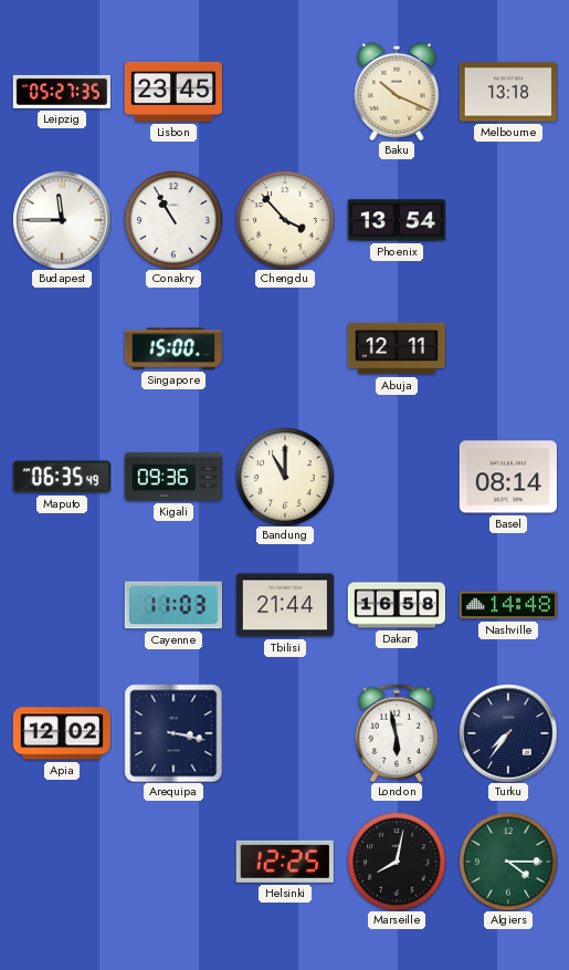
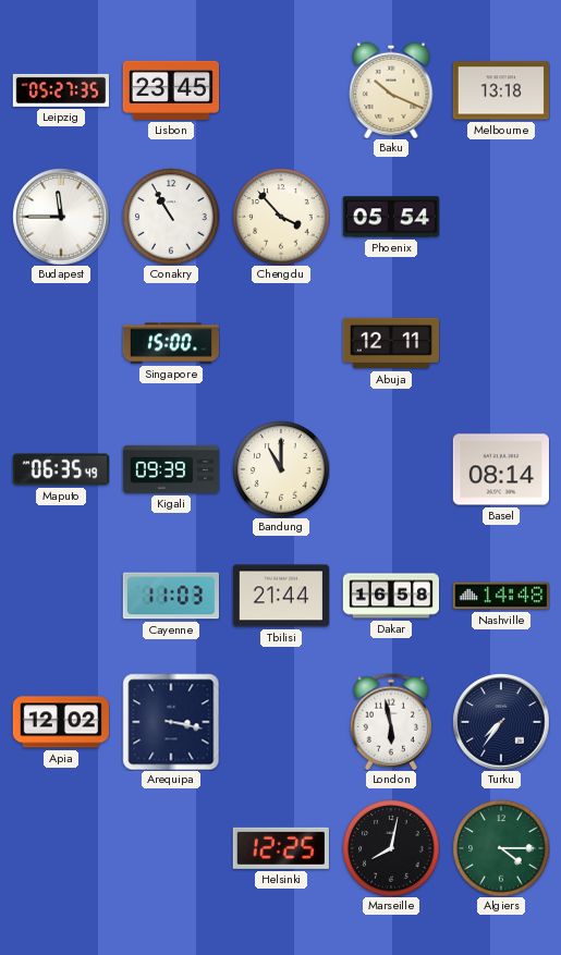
Phoenix: 13:54 -> 05:54
Kigali: 09:36 -> 09:39
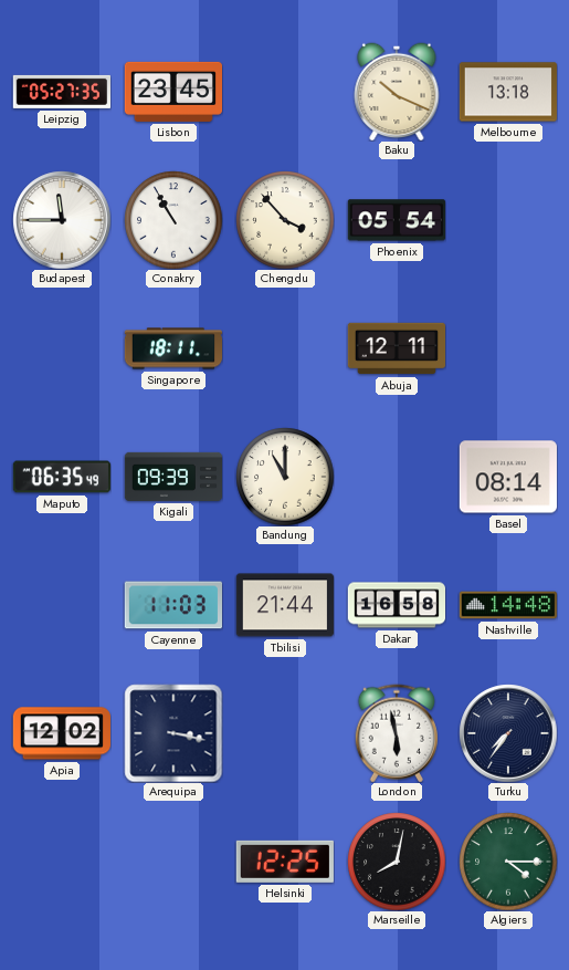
Singapore: 15:00 -> 18:11
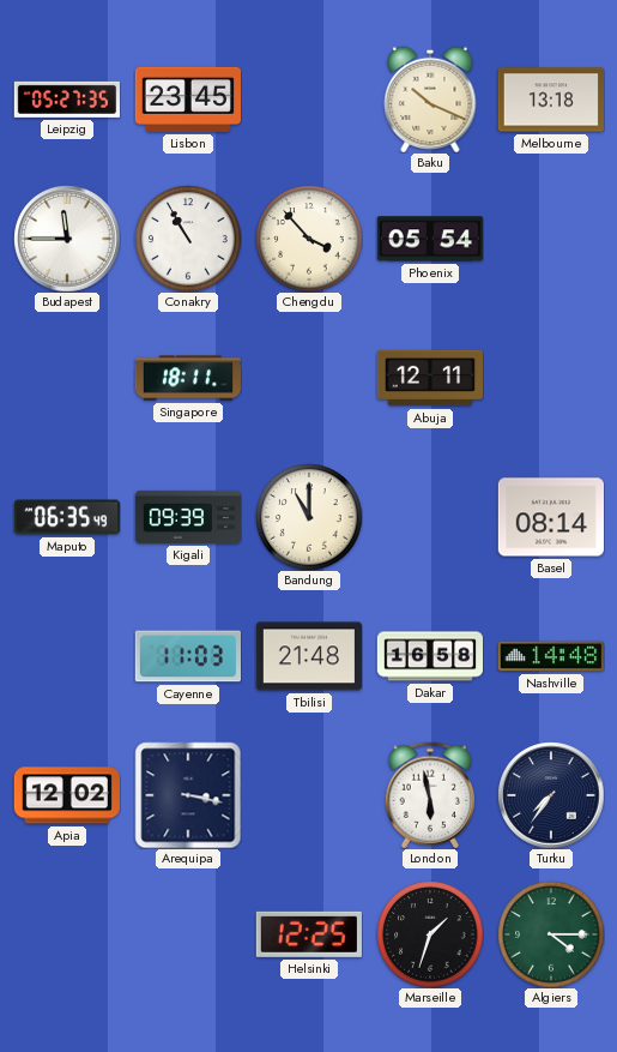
Tbilisi: 21:44 -> 21:48
Marseille: 8:02 -> 1:33
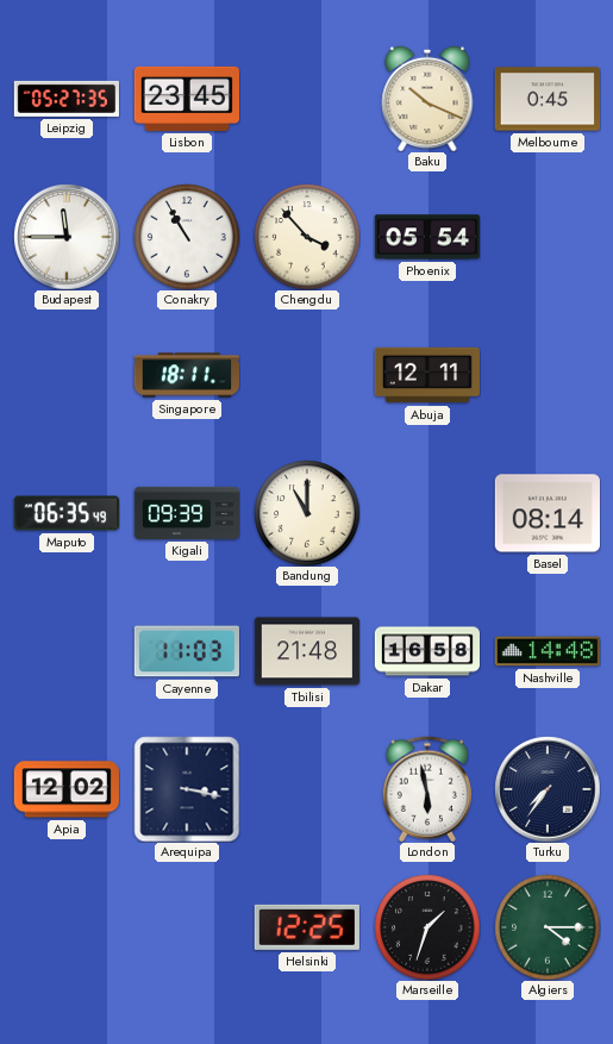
Melbourne: 13:18 -> 0:45
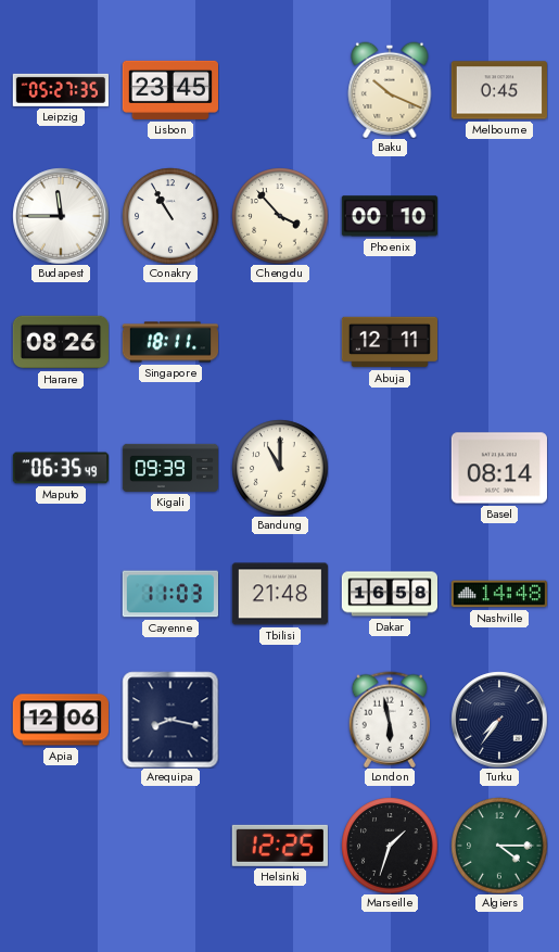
Phoenix: 05:54 -> 00:10
Harare: none -> 08:26
Apia: 12:02 -> 12:06
Arequipa: 3:17 -> 8:17
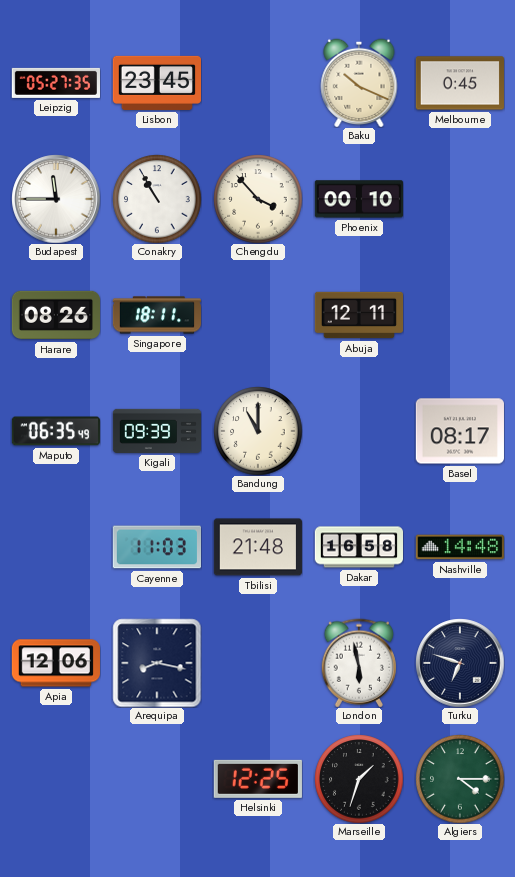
Basel: 08:14 -> 08:17
Turku: 7:36 -> 6:48
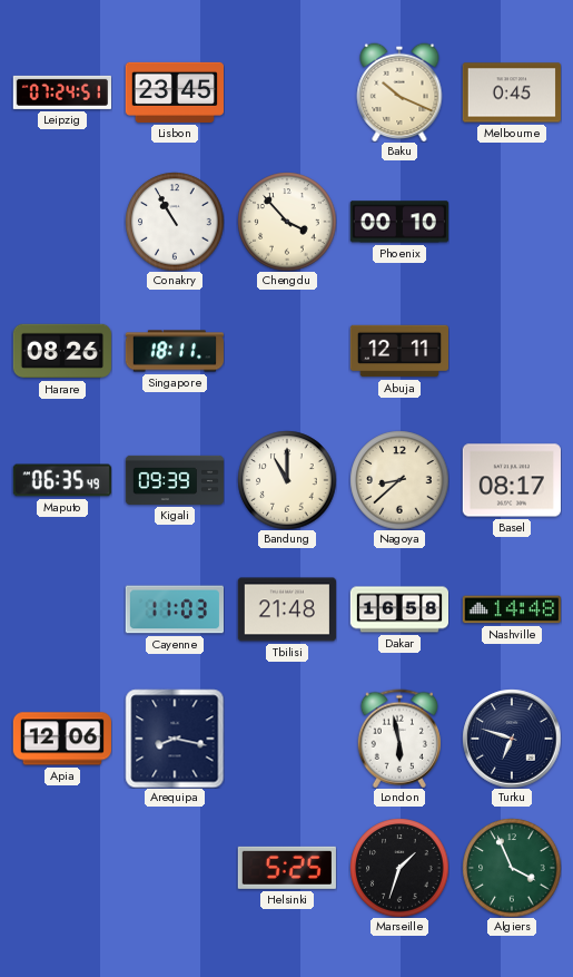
Leipzig: 05:27 -> 07:24
Budapest: 11:45 -> none
Nagoya: none -> 8:38
Helsinki: 12:25 -> 5:25
Algiers: 4:15 -> 3:56
